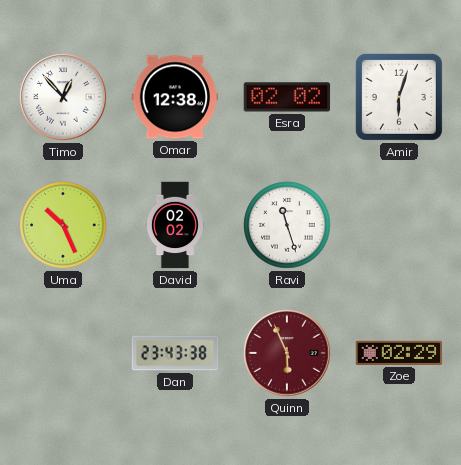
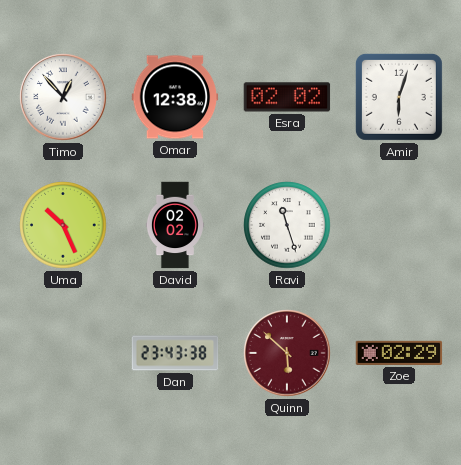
Quinn: 5:56 -> 5:52
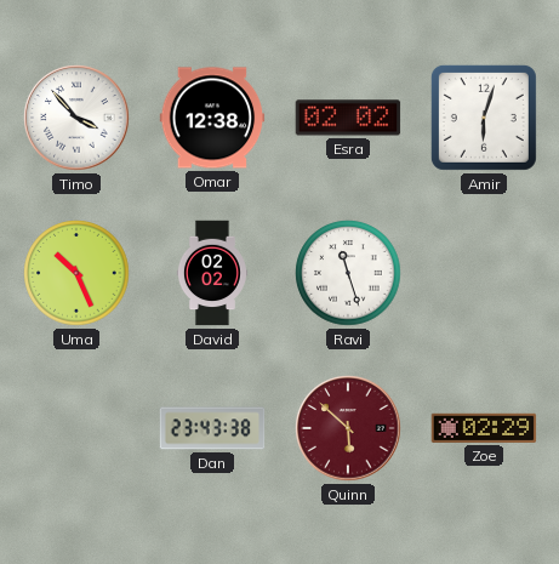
Timo: 12:53 -> 3:53
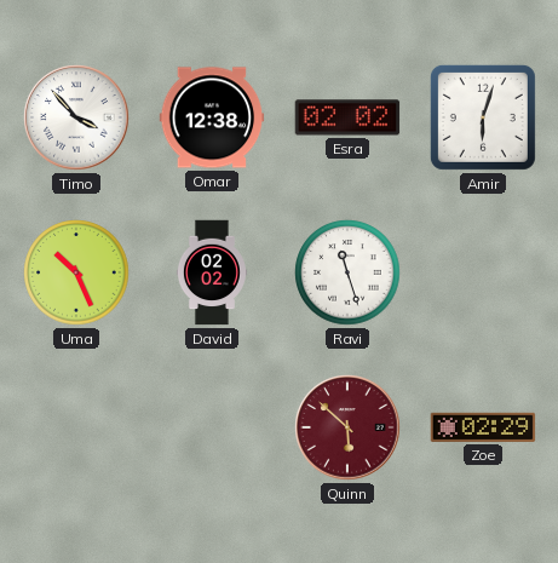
Dan: 23:43 -> none
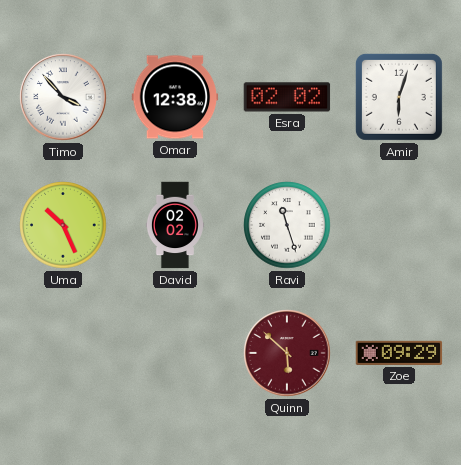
Zoe: 02:29 -> 09:29
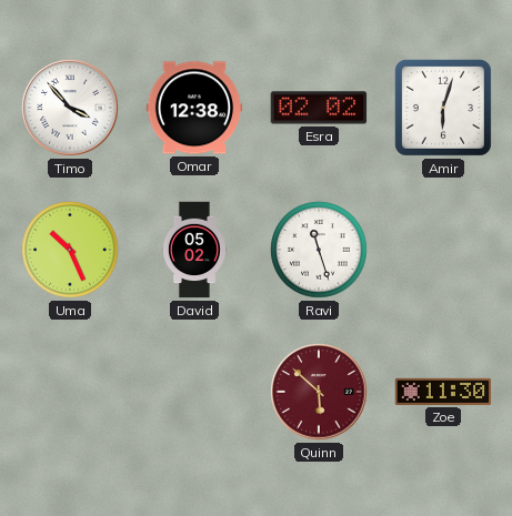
David: 02:02 -> 05:02
Zoe: 09:29 -> 11:30
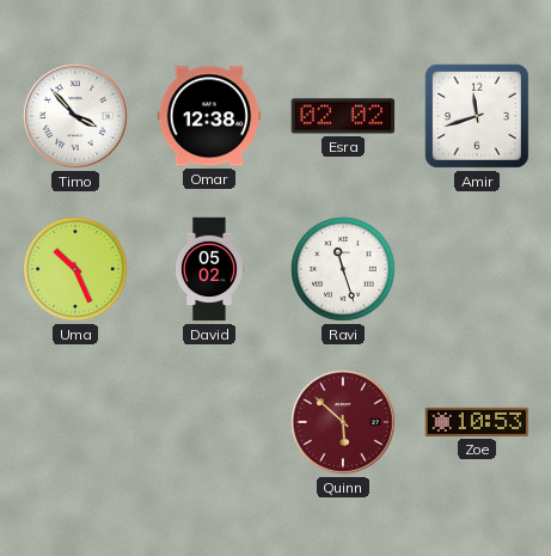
Amir: 6:03 -> 11:42
Zoe: 11:30 -> 10:53
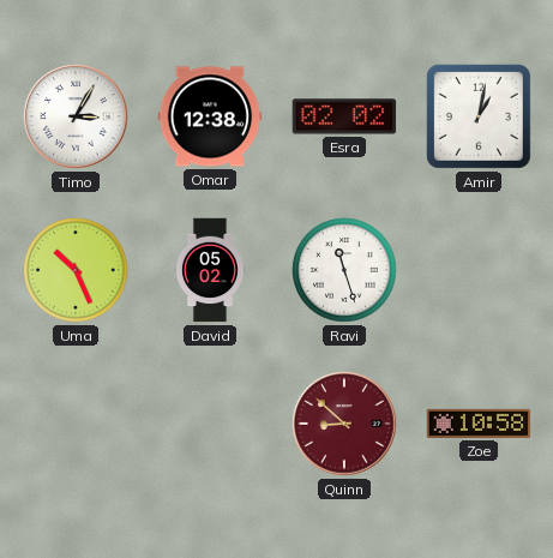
Timo: 3:53 -> 3:05
Amir: 11:42 -> 1:02
Quinn: 5:52 -> 8:52
Zoe: 10:53 -> 10:58
